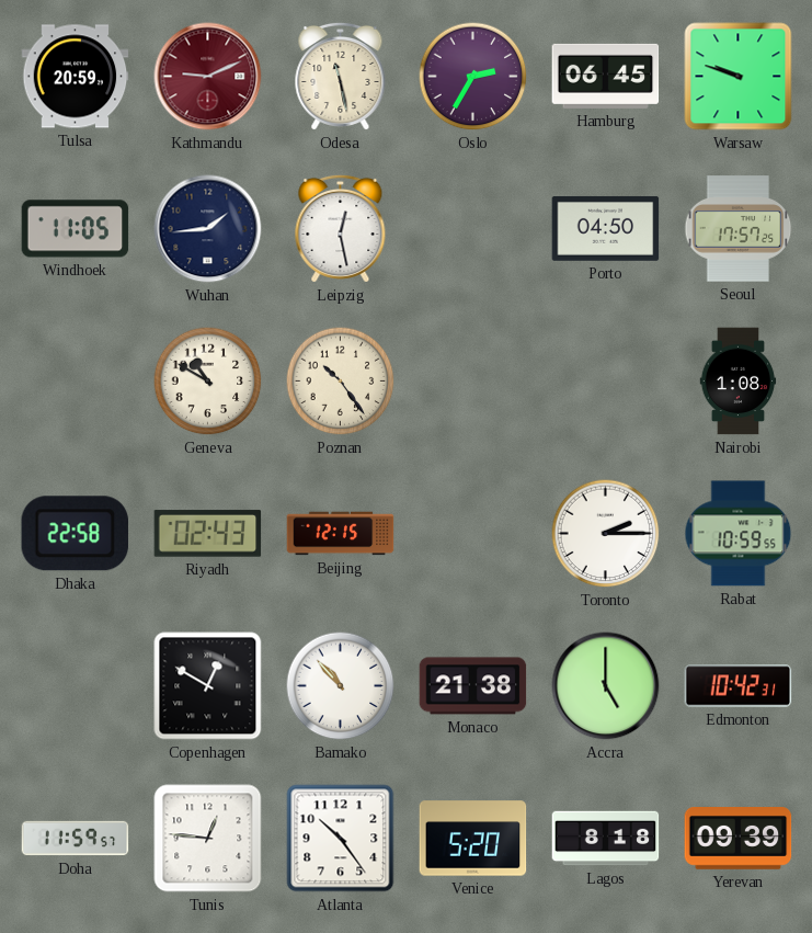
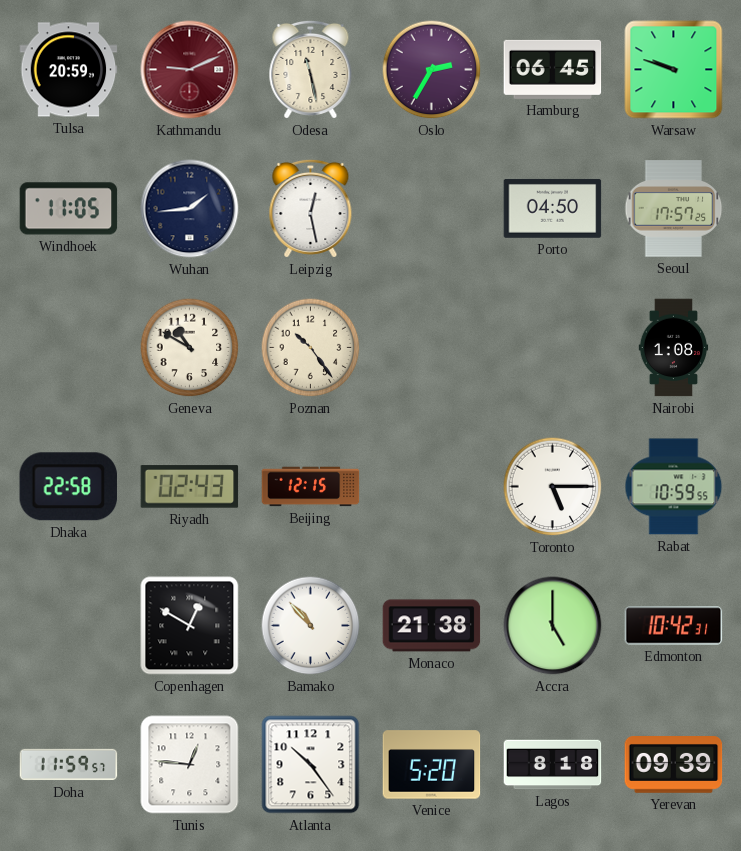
Toronto: 2:15 -> 5:15
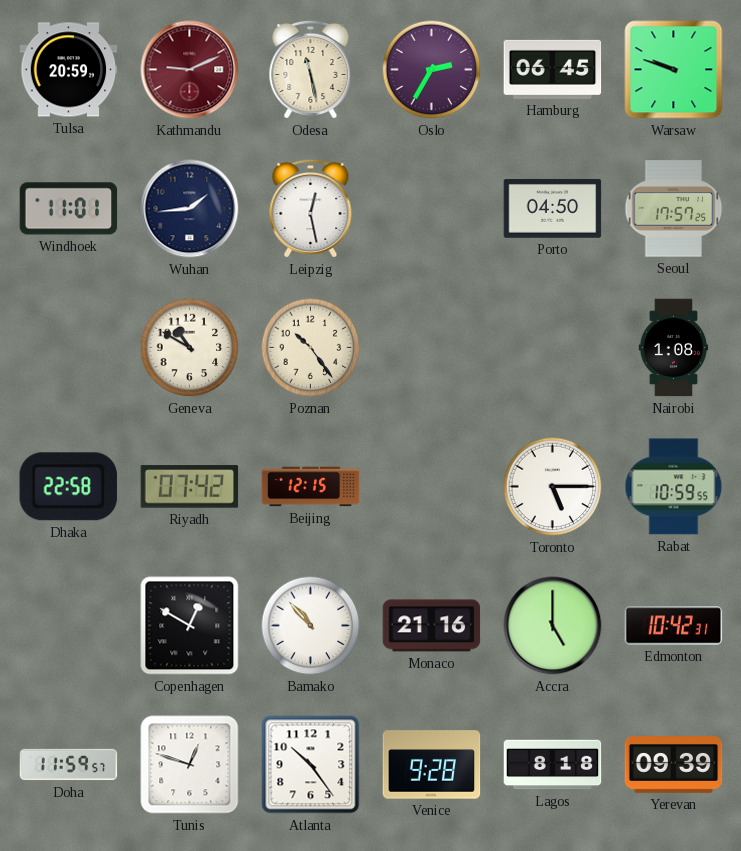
Windhoek: 11:05 -> 11:01
Riyadh: 02:43 -> 07:42
Monaco: 21:38 -> 21:16
Tunis: 12:46 -> 12:48
Venice: 5:20 -> 9:28
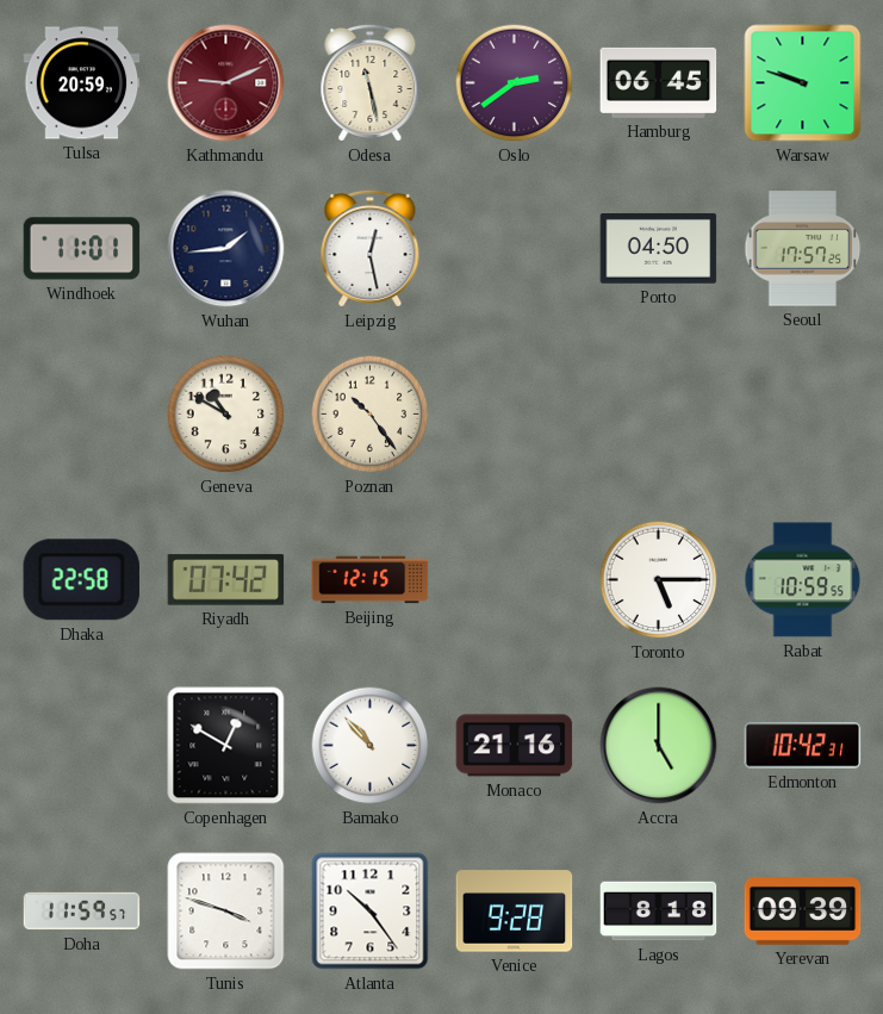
Oslo: 2:35 -> 2:39
Nairobi: 1:08 -> none
Tunis: 12:48 -> 3:48
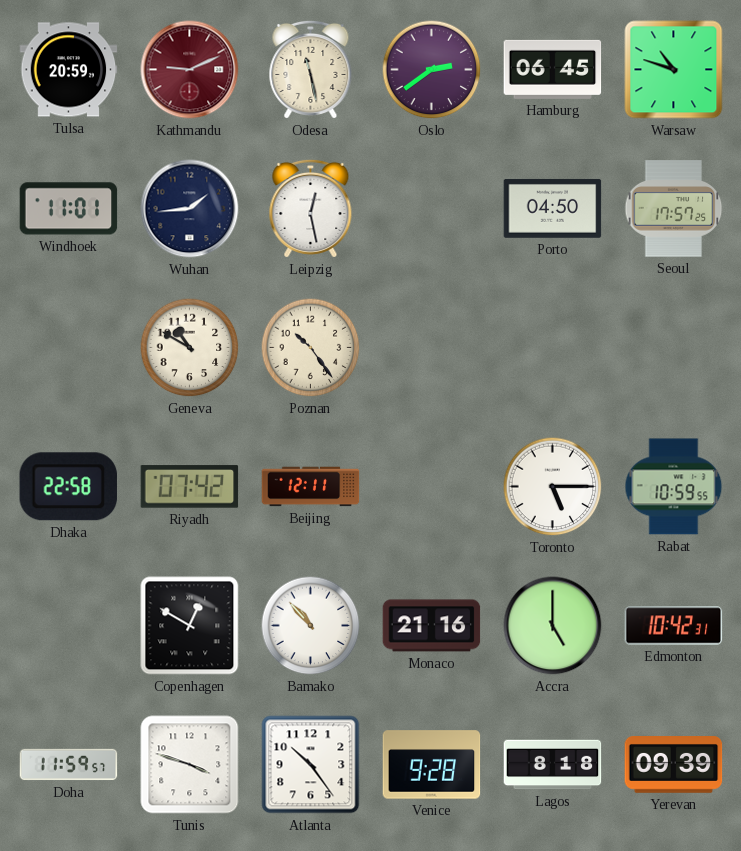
Warsaw: 9:48 -> 10:48
Beijing: 12:15 -> 12:11
